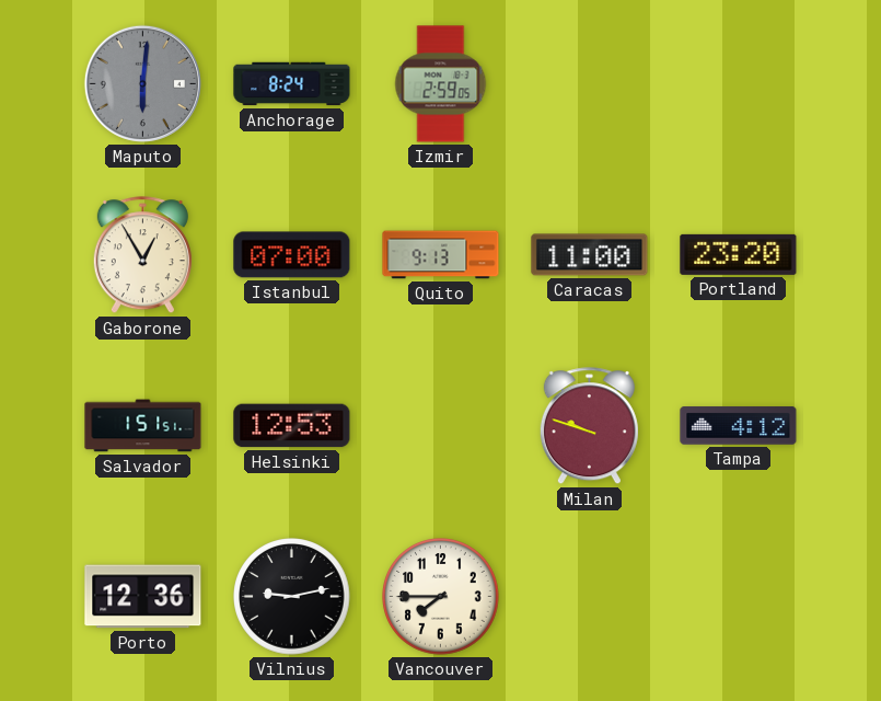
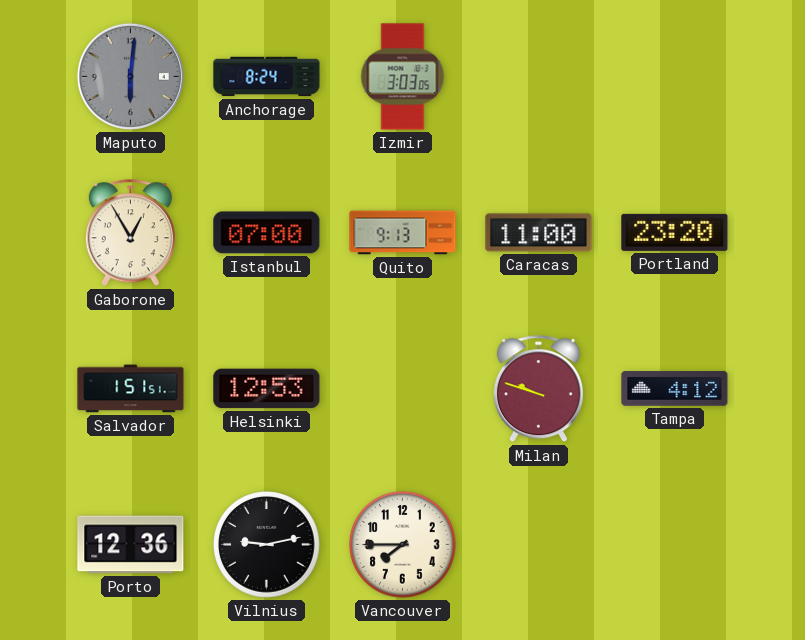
Izmir: 2:59 -> 3:03
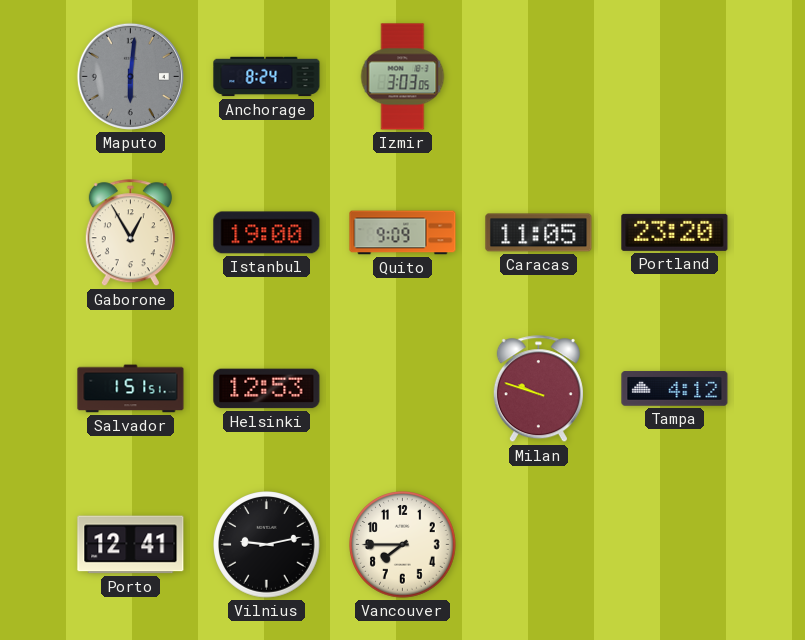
Istanbul: 07:00 -> 19:00
Quito: 9:13 -> 9:09
Caracas: 11:00 -> 11:05
Porto: 12:36 -> 12:41
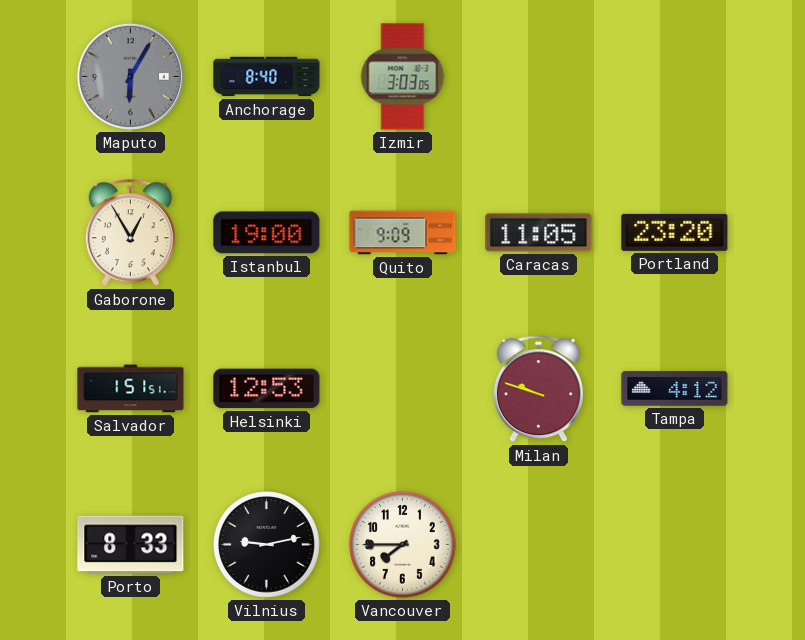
Maputo: 6:01 -> 6:05
Anchorage: 8:24 -> 8:40
Porto: 12:41 -> 8:33
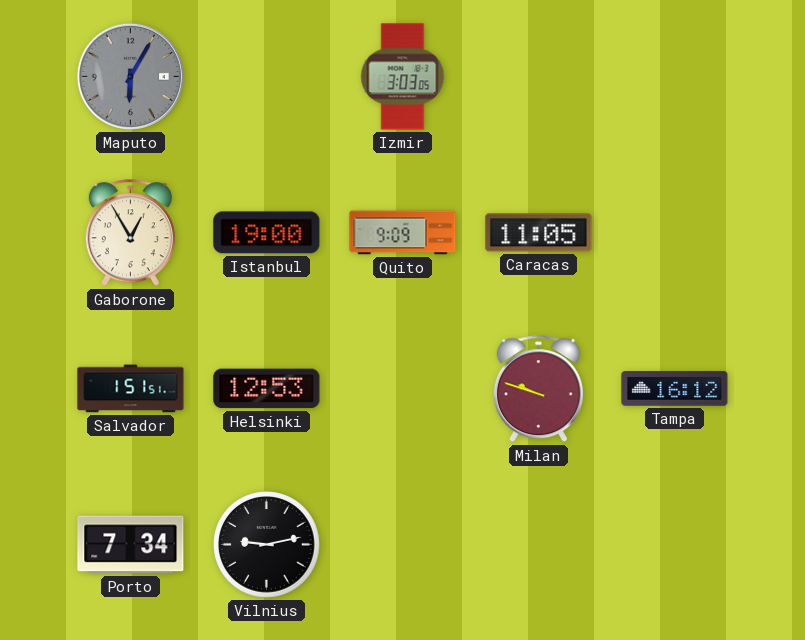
Anchorage: 8:40 -> none
Portland: 23:20 -> none
Tampa: 4:12 -> 16:12
Porto: 8:33 -> 7:34
Vancouver: 7:45 -> none
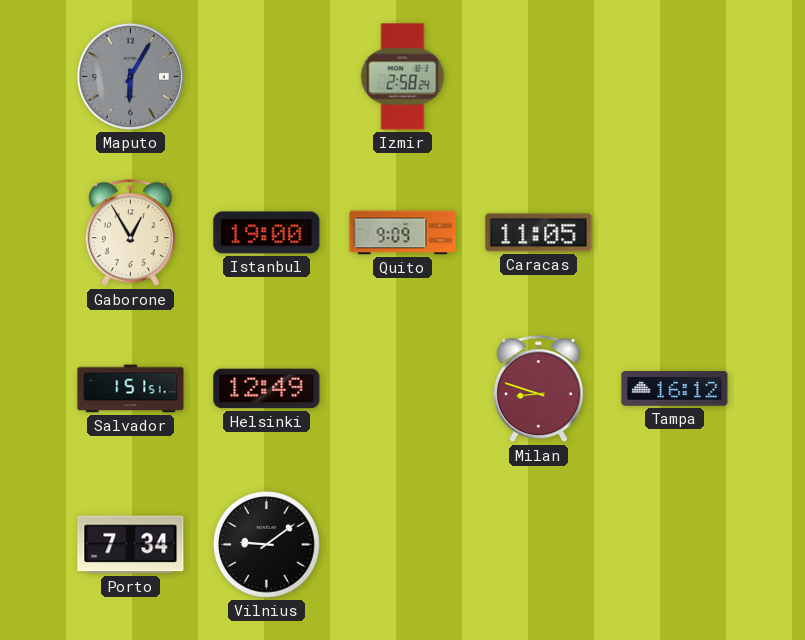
Izmir: 3:03 -> 2:58
Helsinki: 12:53 -> 12:49
Milan: 9:48 -> 8:48
Vilnius: 9:13 -> 9:09
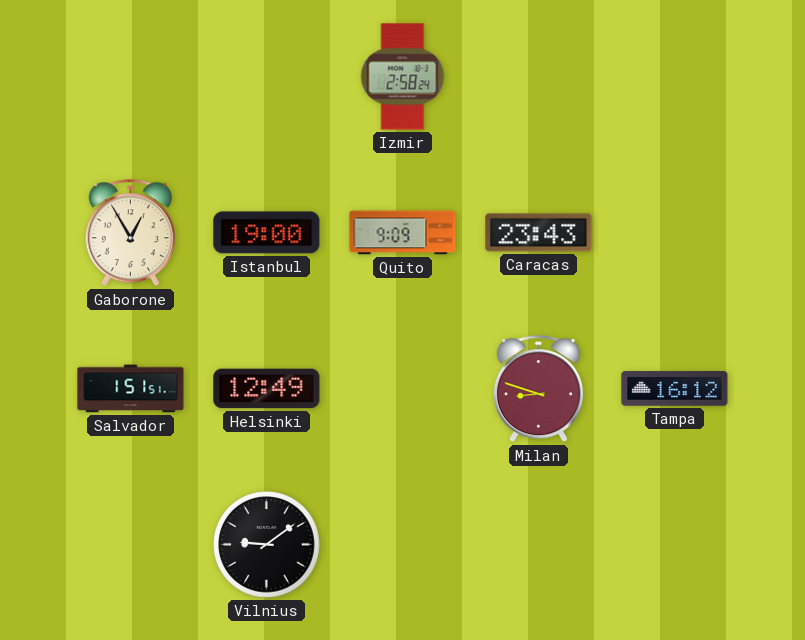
Maputo: 6:05 -> none
Caracas: 11:05 -> 23:43
Porto: 7:34 -> none
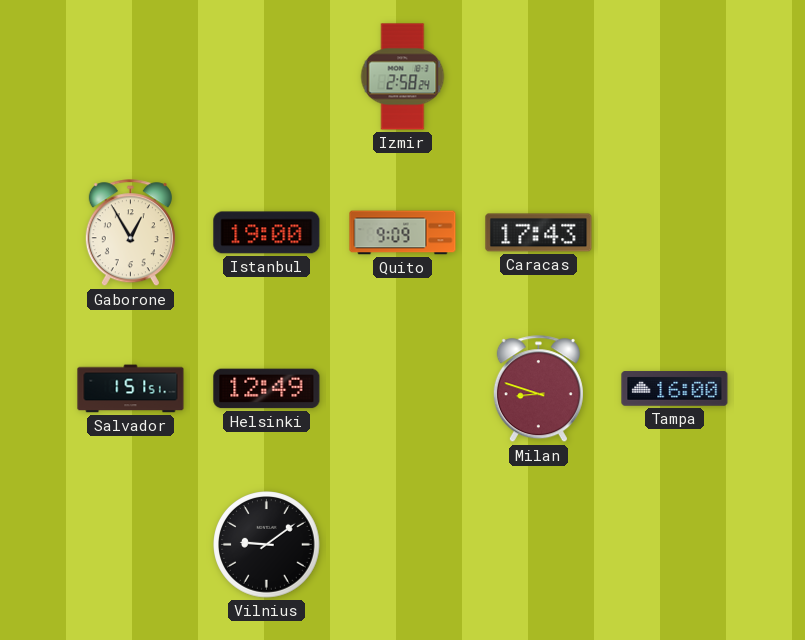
Caracas: 23:43 -> 17:43
Tampa: 16:12 -> 16:00
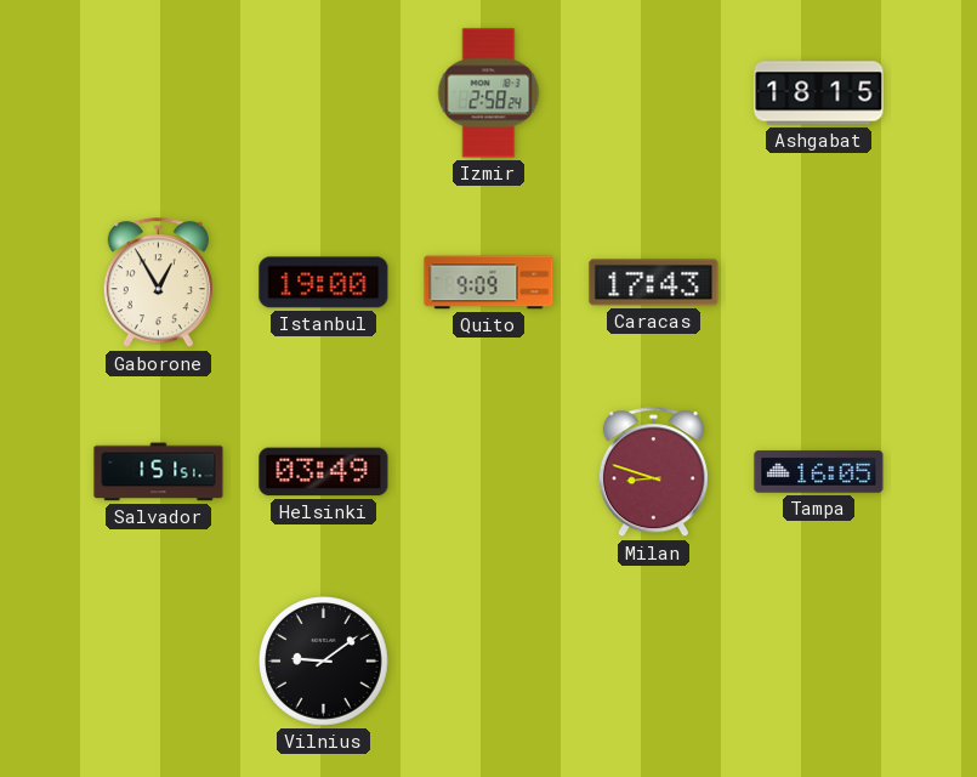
Ashgabat: none -> 18:15
Helsinki: 12:49 -> 03:49
Tampa: 16:00 -> 16:05
